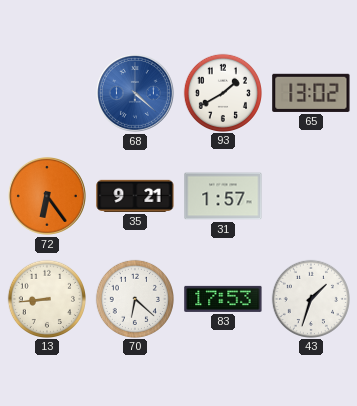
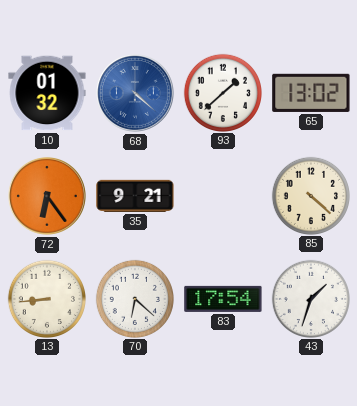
10: none -> 01:32
93: 1:40 -> 1:38
31: 1:57 -> none
85: none -> 4:22
83: 17:53 -> 17:54
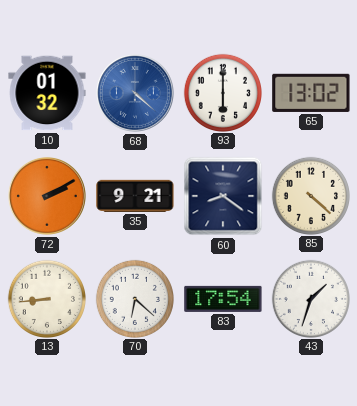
93: 1:38 -> 6:00
72: 6:24 -> 2:10
60: none -> 8:21
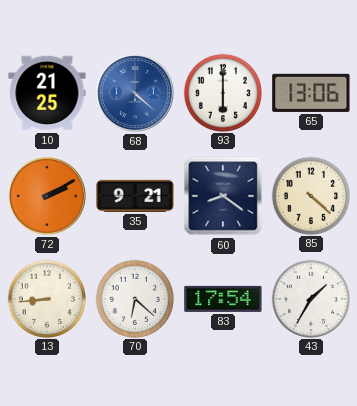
10: 01:32 -> 21:25
65: 13:02 -> 13:06
43: 1:33 -> 1:35
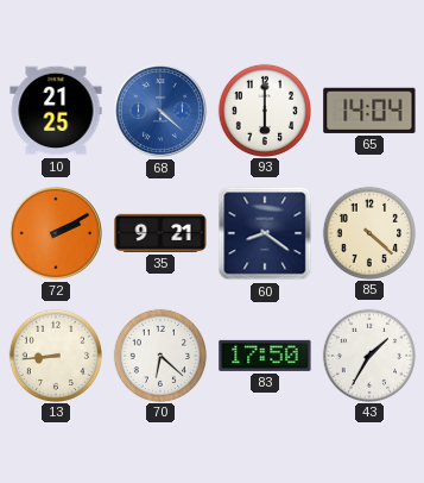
65: 13:06 -> 14:04
83: 17:54 -> 17:50
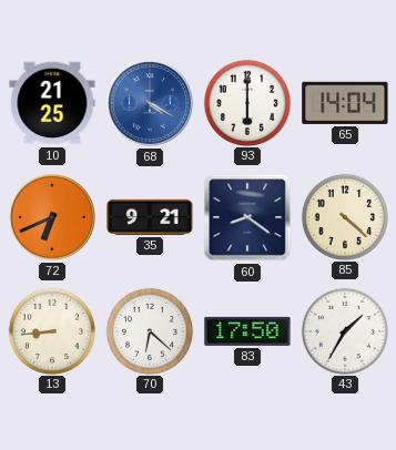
68: 4:22 -> 4:20
72: 2:10 -> 6:41
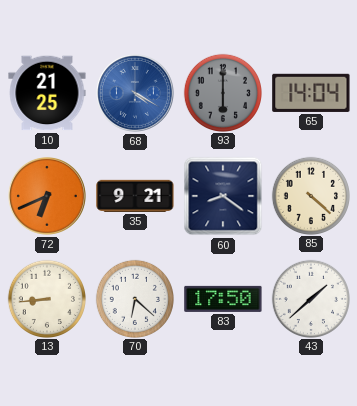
93 dial: white -> grey
43: 1:35 -> 1:38
